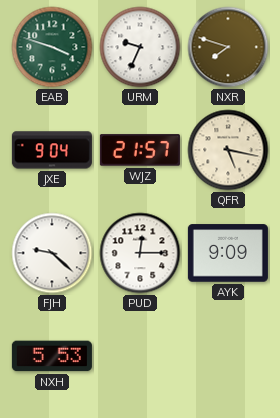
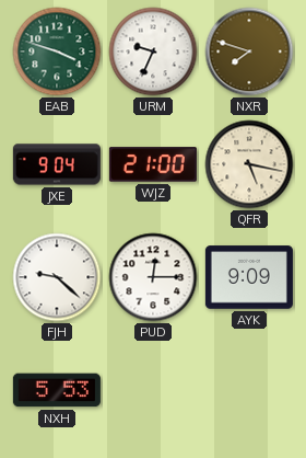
WJZ: 21:57 -> 21:00
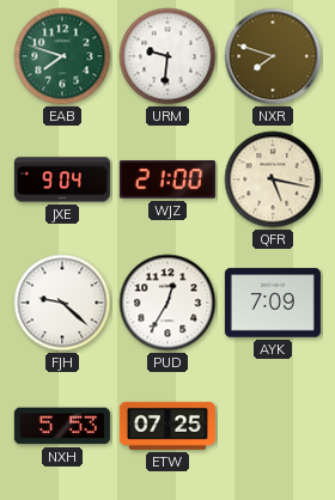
EAB: 3:48 -> 7:48
URM: 9:34 -> 9:31
PUD: 12:15 -> 12:35
AYK: 9:09 -> 7:09
ETW: none -> 07:25
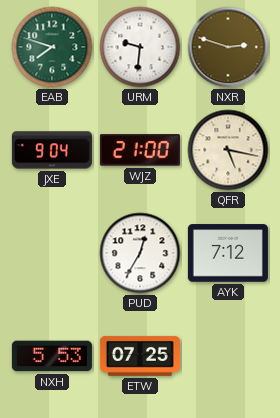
NXR: 7:48 -> 2:48
FJH: 9:22 -> none
AYK: 7:09 -> 7:12
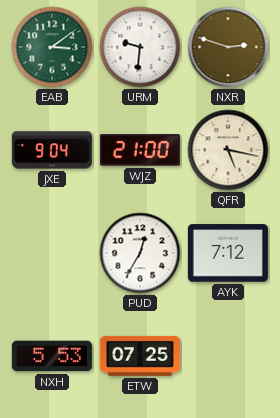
EAB: 7:48 -> 3:09
